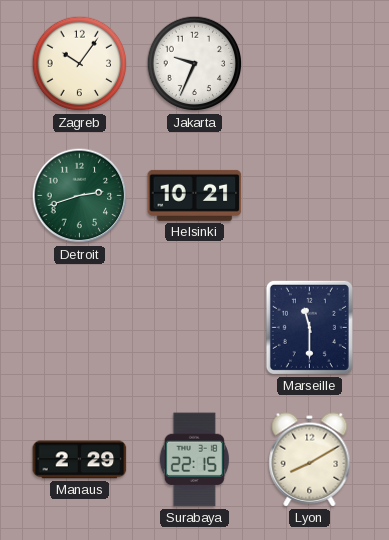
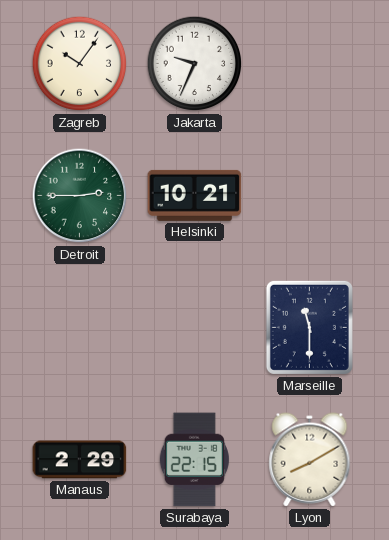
Detroit: 2:42 -> 2:45
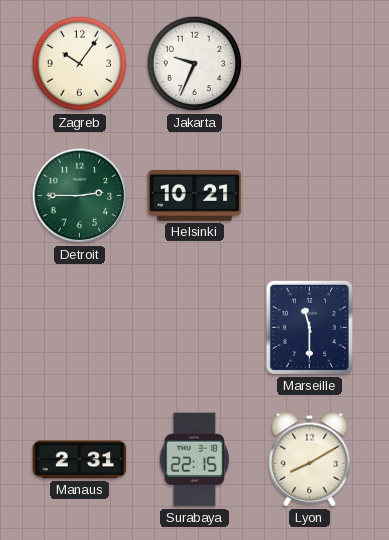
Manaus: 2:29 -> 2:31
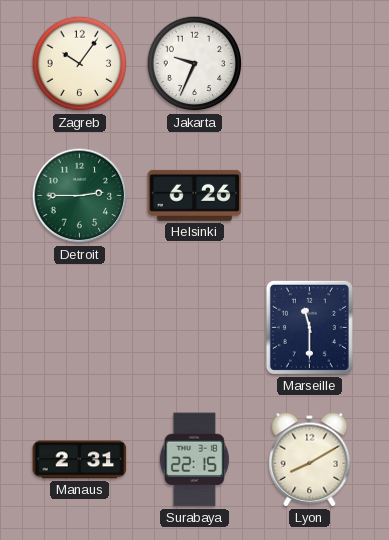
Helsinki: 10:21 -> 6:26
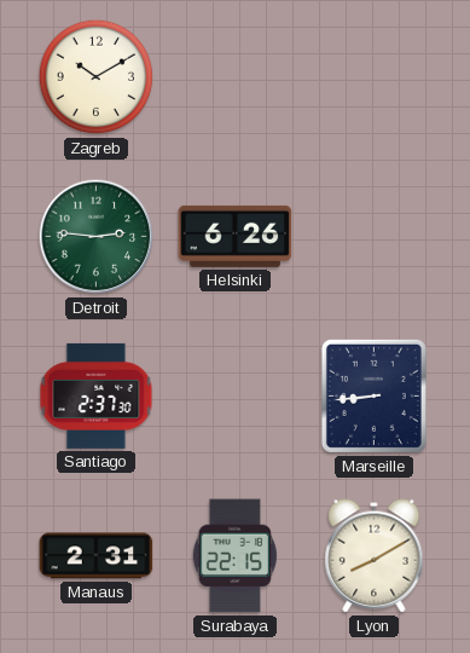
Zagreb: 10:06 -> 10:10
Jakarta: 9:34 -> none
Detroit: 2:45 -> 2:46
Santiago: none -> 2:37
Marseille: 11:30 -> 8:44
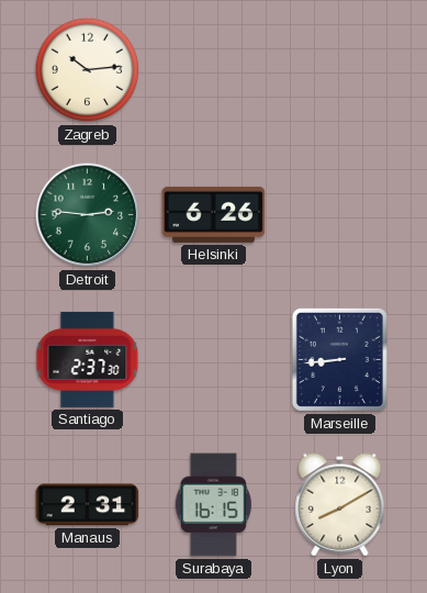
Zagreb: 10:10 -> 10:14
Surabaya: 22:15 -> 16:15
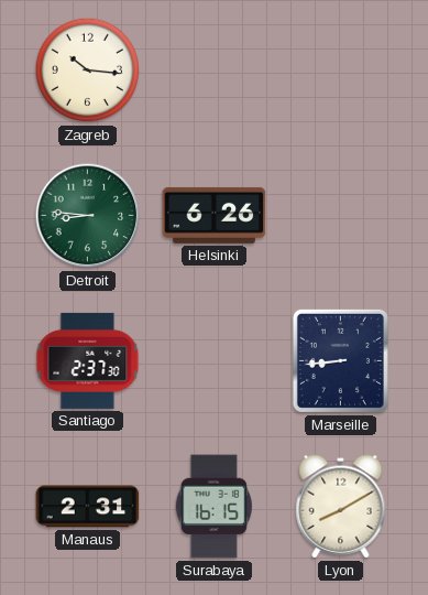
Zagreb: 10:14 -> 10:16
Detroit: 2:46 -> 8:46
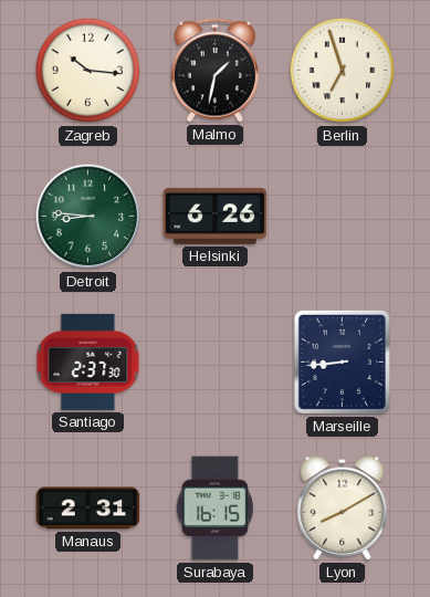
Malmo: none -> 1:32
Berlin: none -> 6:57
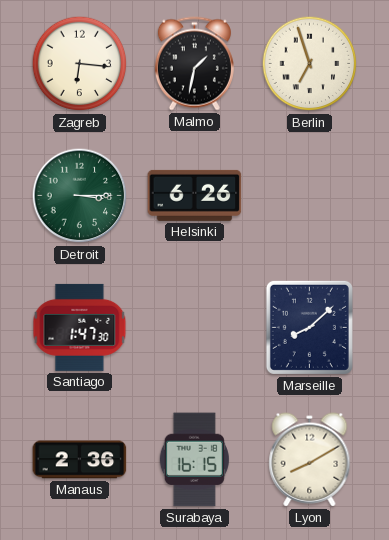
Zagreb: 10:16 -> 6:16
Detroit: 8:46 -> 3:15
Santiago: 2:37 -> 1:47
Marseille: 8:44 -> 8:08
Manaus: 2:31 -> 2:36
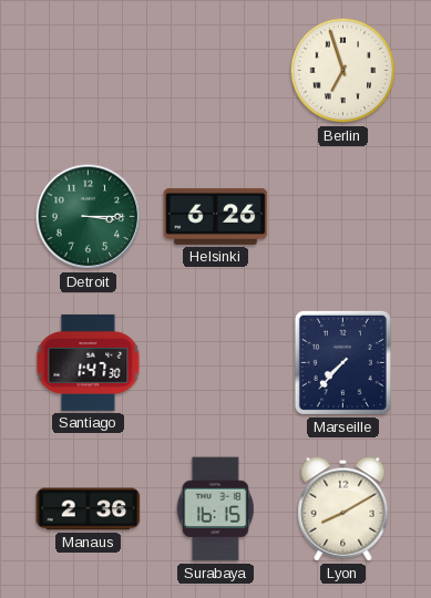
Zagreb: 6:16 -> none
Malmo: 1:32 -> none
Marseille: 8:08 -> 7:37
